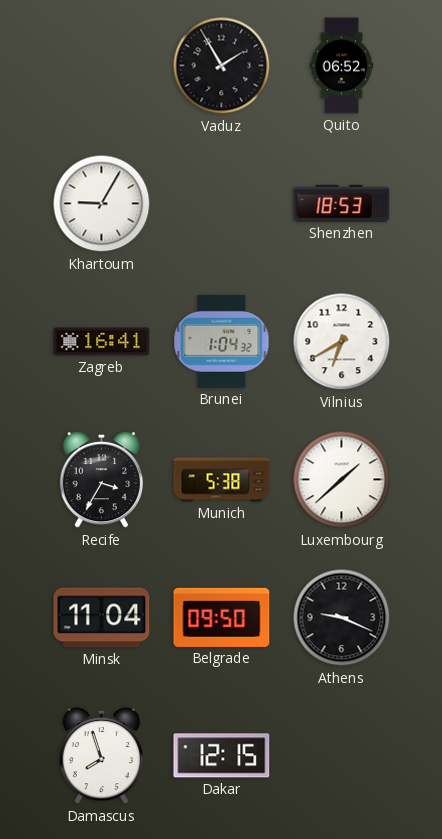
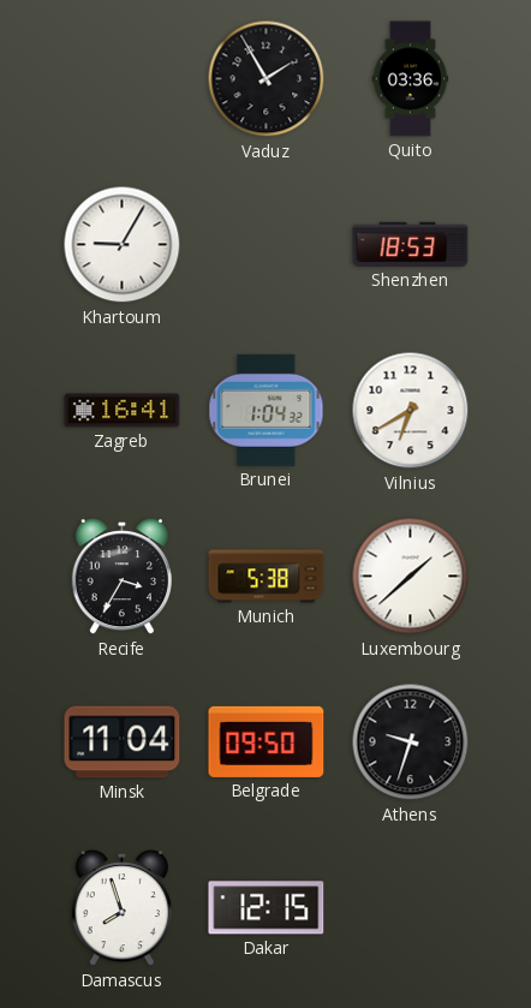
Quito: 06:52 -> 03:36
Athens: 9:19 -> 9:33
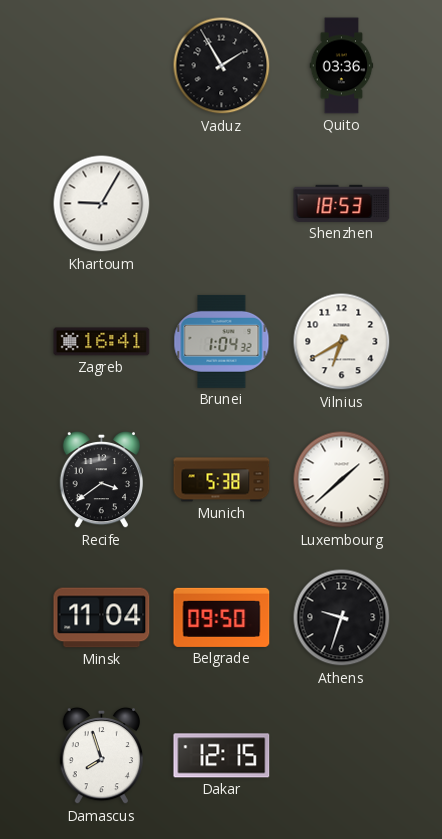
Recife: 3:35 -> 3:39
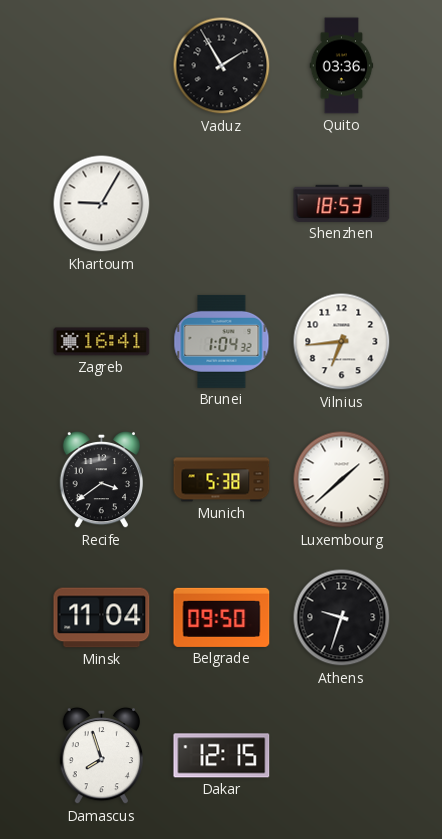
Vilnius: 6:40 -> 6:44
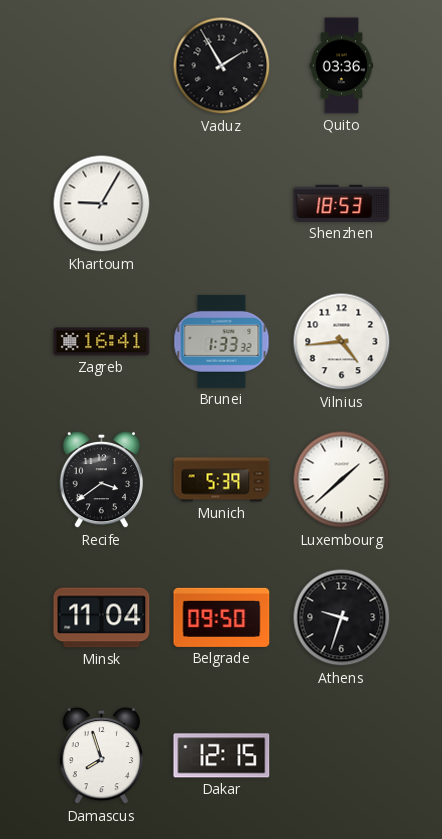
Brunei: 1:04 -> 1:33
Vilnius: 6:44 -> 4:44
Munich: 5:38 -> 5:39
